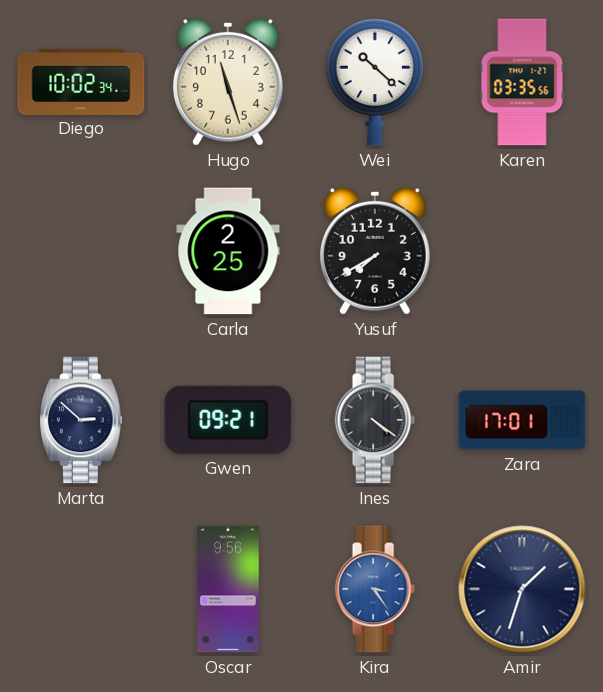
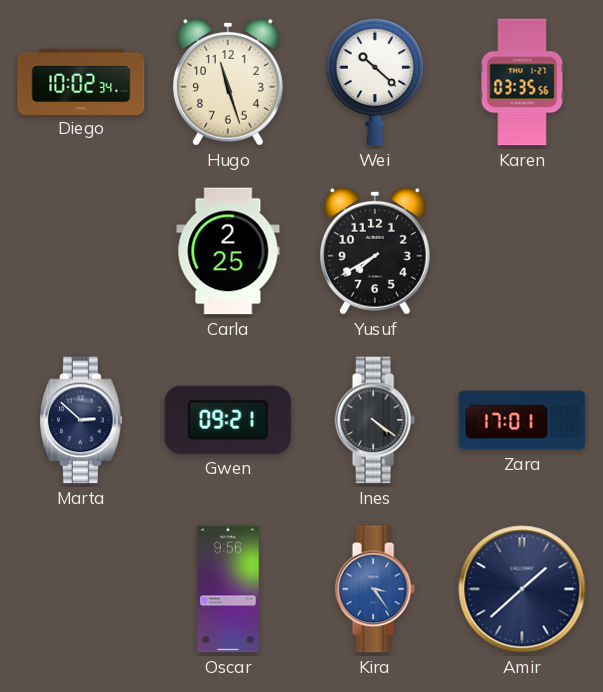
Amir: 1:33 -> 1:38
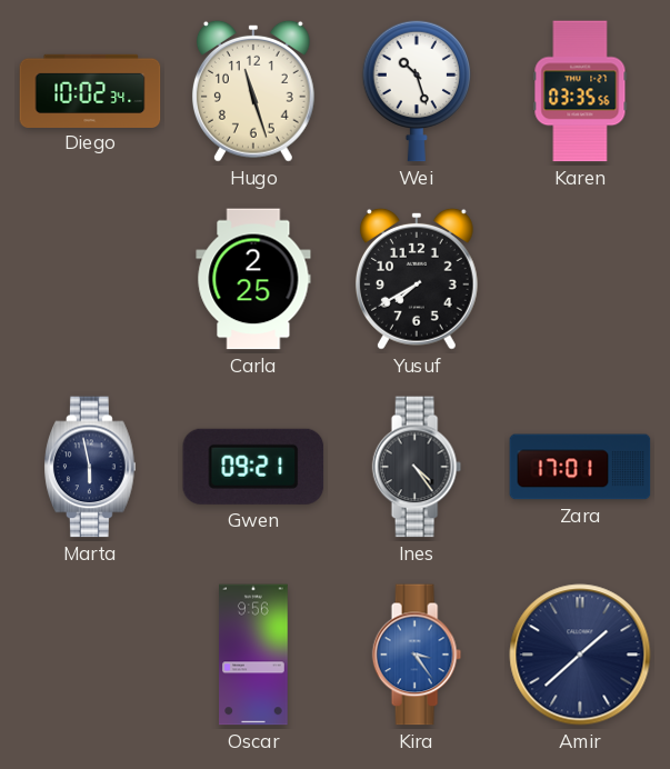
Wei: 10:22 -> 10:27
Marta: 2:52 -> 5:58
Ines: 4:21 -> 4:24
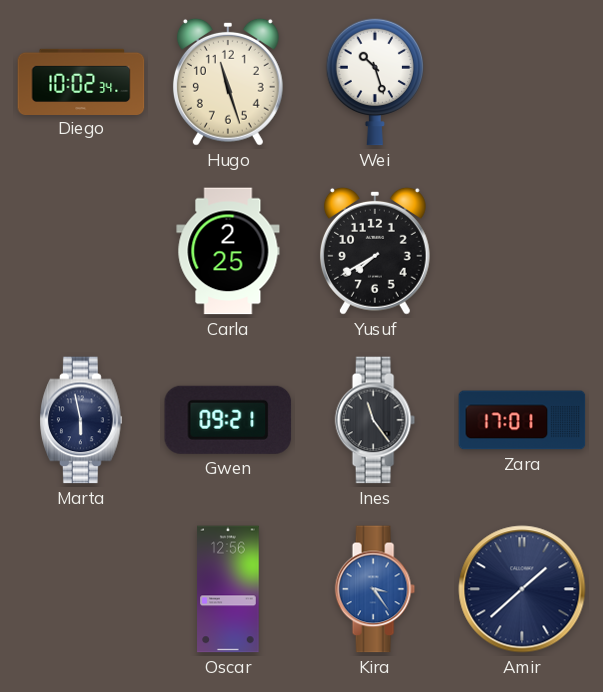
Karen: 03:35 -> none
Ines: 4:24 -> 11:24
Oscar: 9:56 -> 12:56
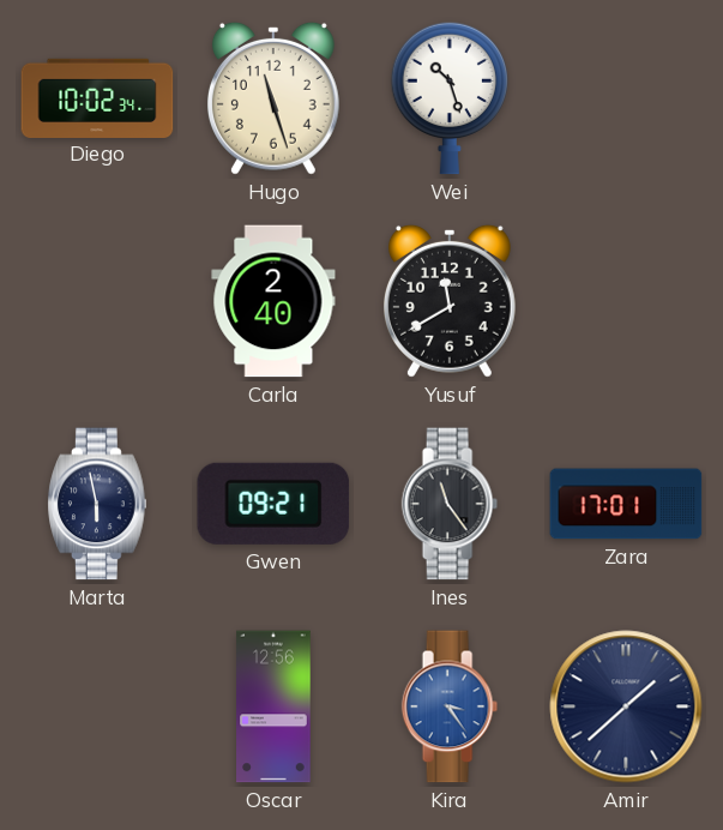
Carla: 2:25 -> 2:40
Yusuf: 7:40 -> 11:40
